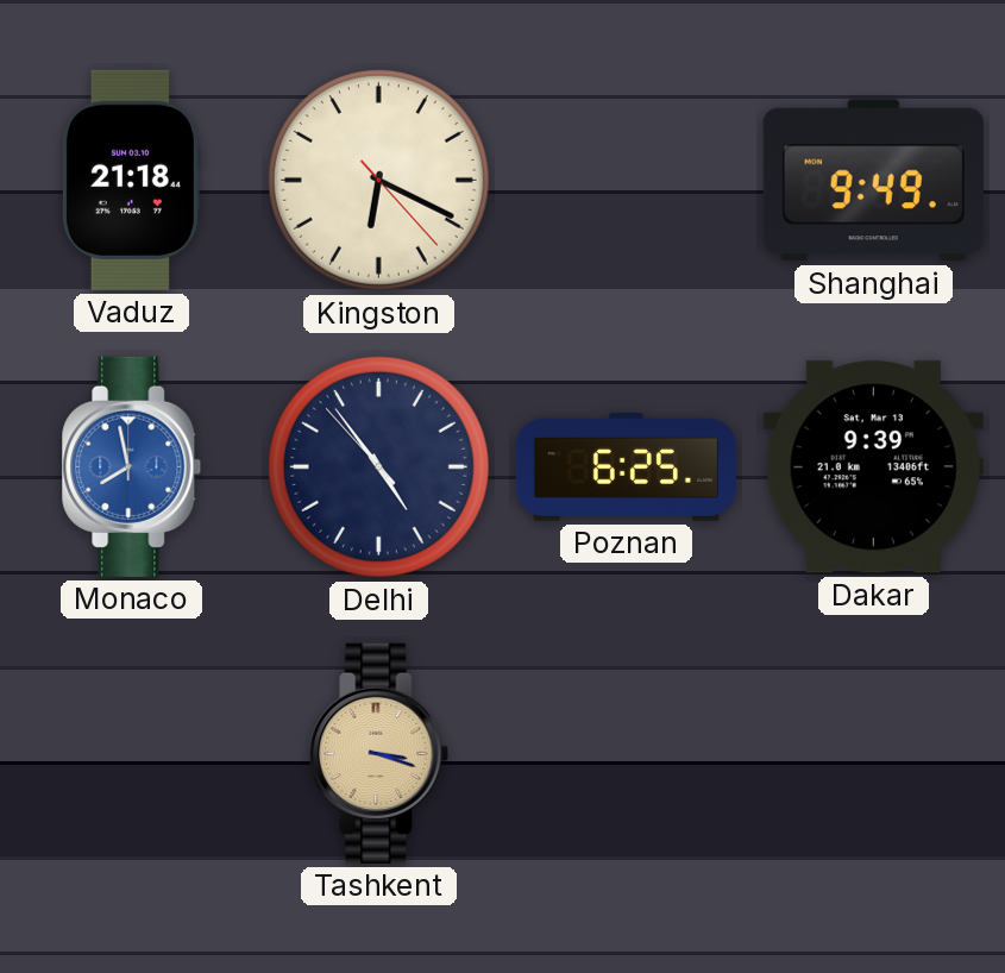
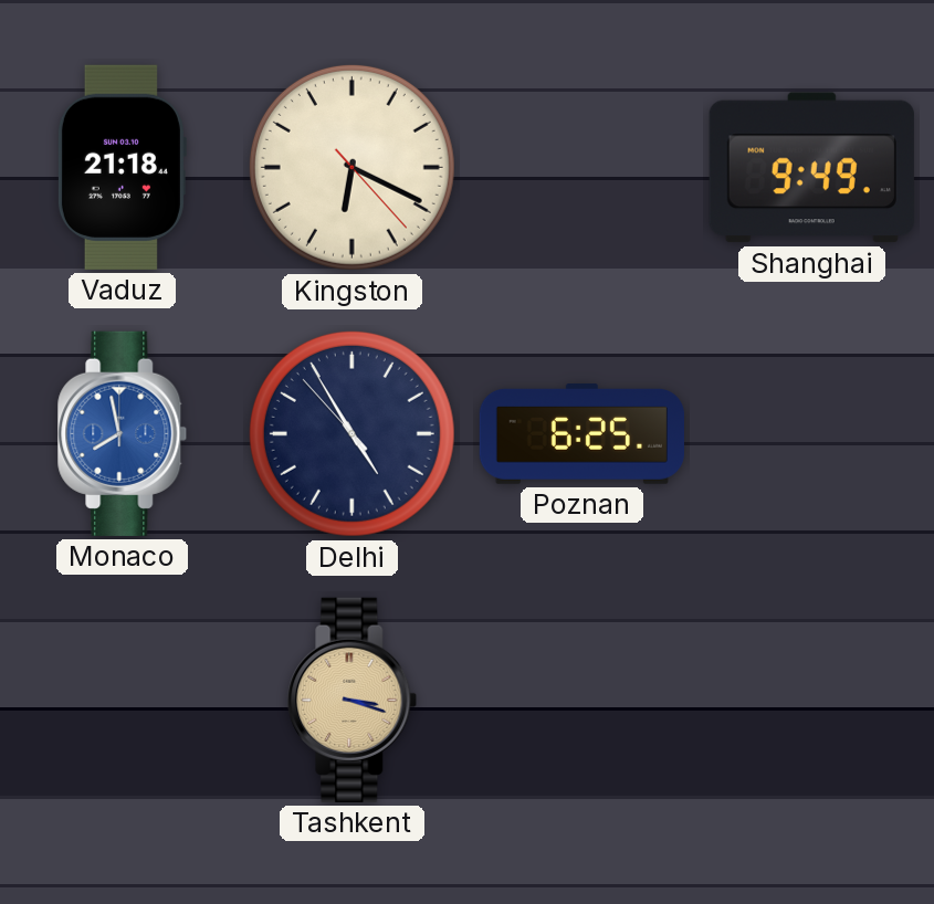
Delhi: 4:53 -> 4:54
Dakar: 9:39 -> none
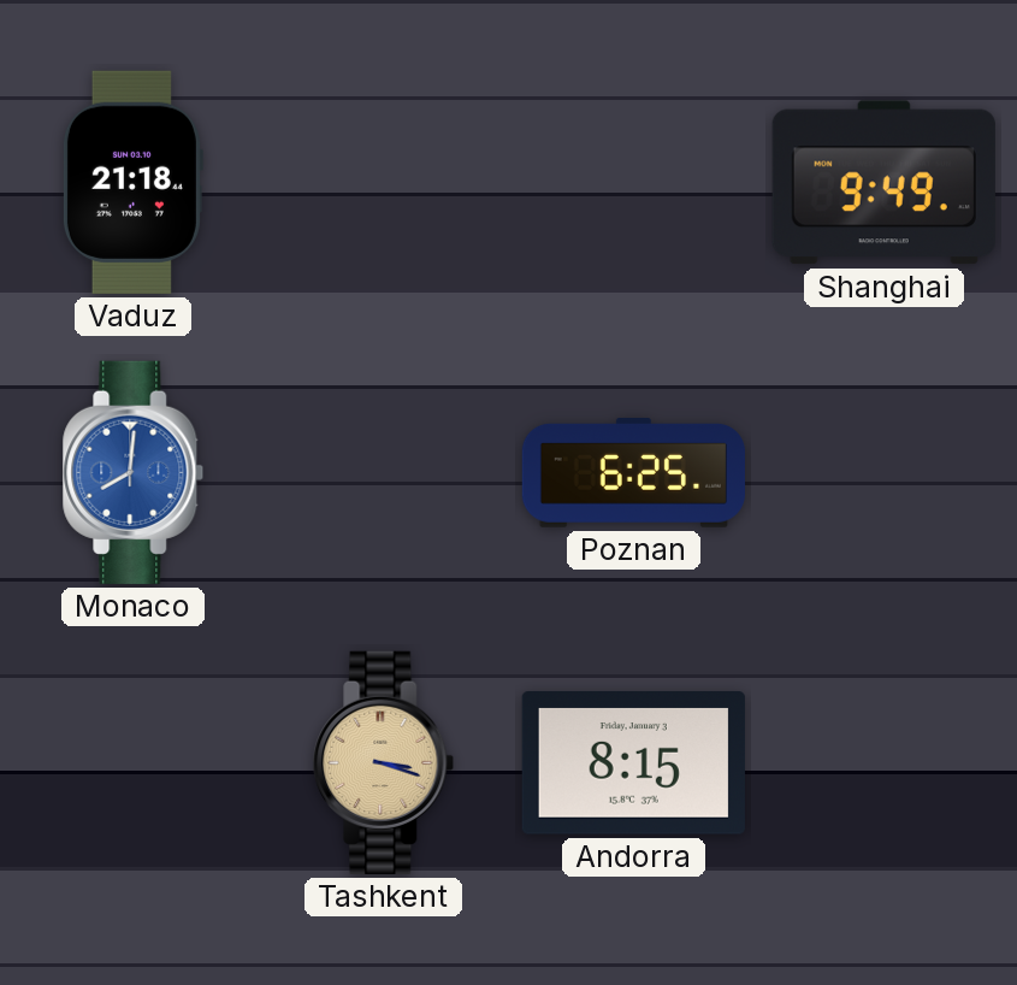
Kingston: 6:19 -> none
Monaco: 7:58 -> 8:01
Delhi: 4:54 -> none
Andorra: none -> 8:15
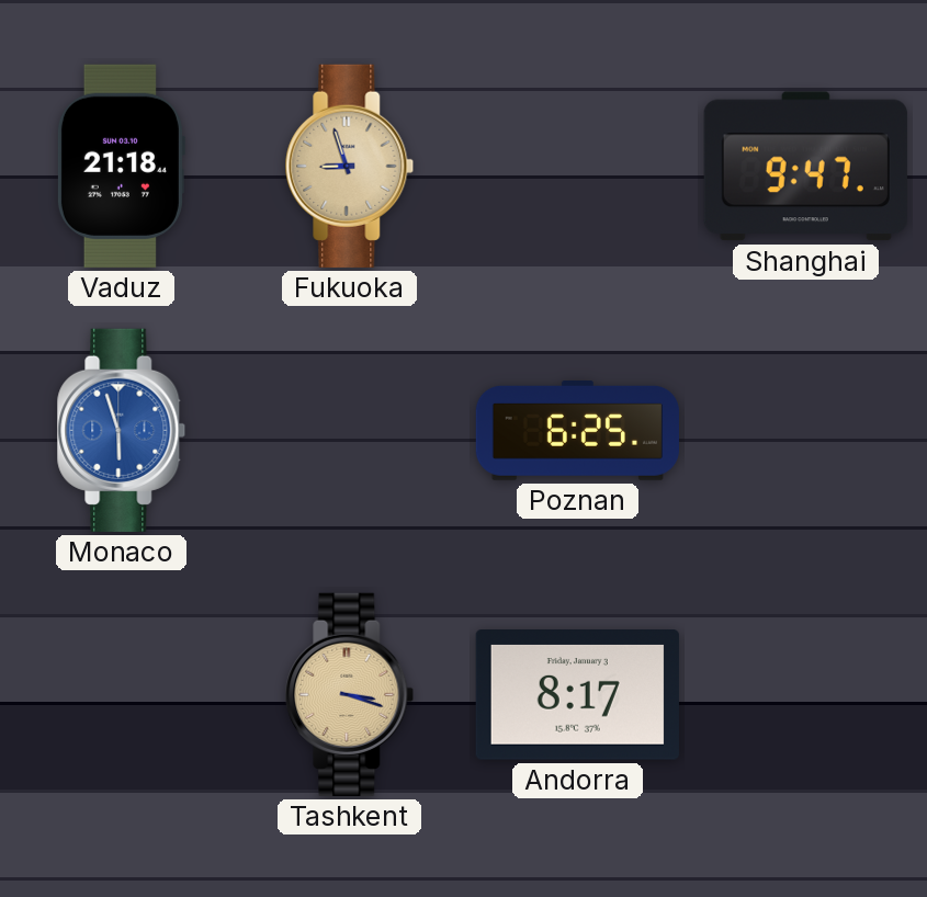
Fukuoka: none -> 8:57
Shanghai: 9:49 -> 9:47
Monaco: 8:01 -> 5:57
Andorra: 8:15 -> 8:17
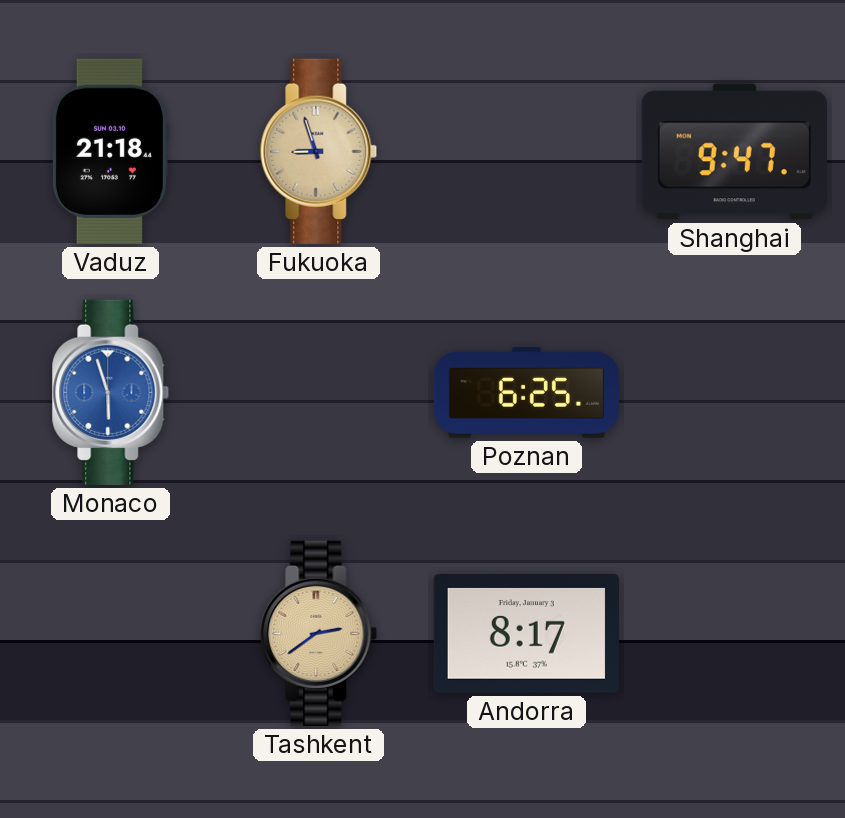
Tashkent: 3:18 -> 2:39
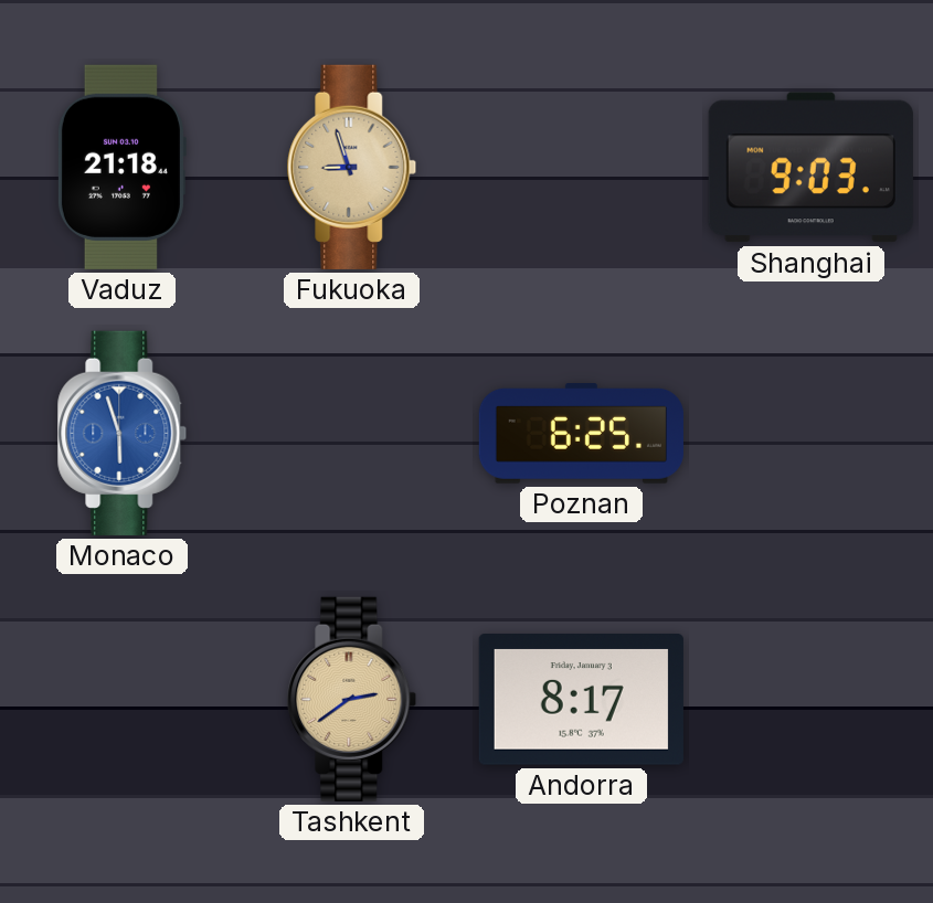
Shanghai: 9:47 -> 9:03
